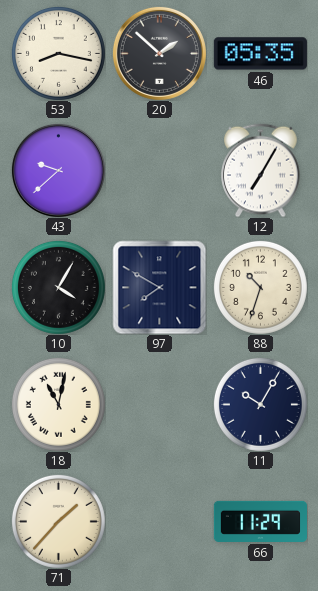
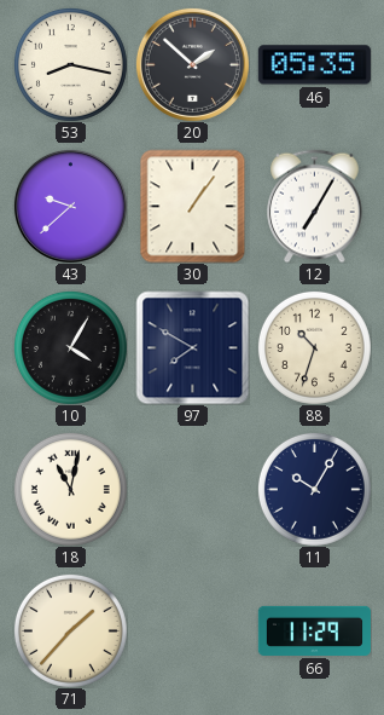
30: none -> 1:06
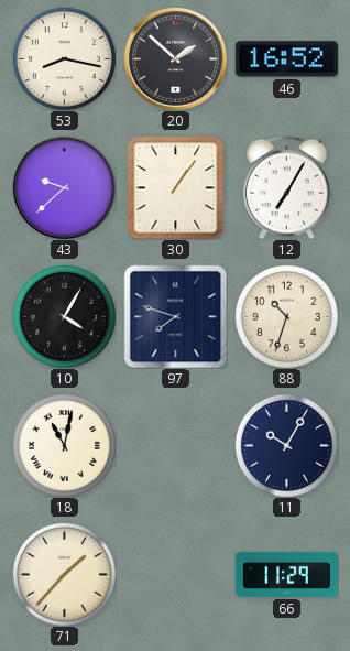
46: 05:35 -> 16:52
97: 7:50 -> 7:48
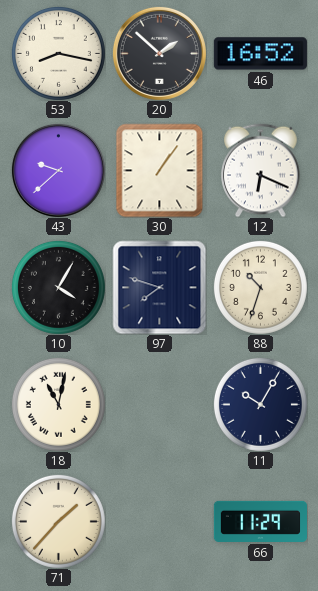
12: 7:05 -> 6:19
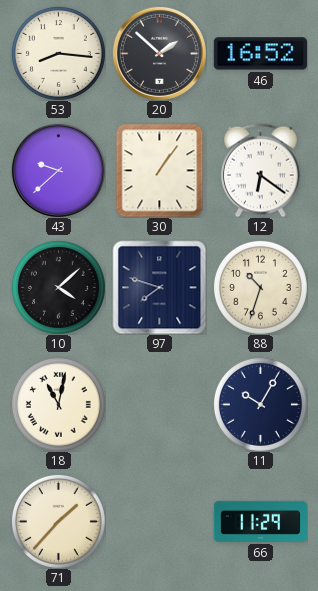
53: 8:17 -> 8:16
12: 6:19 -> 6:21
10: 4:05 -> 4:08
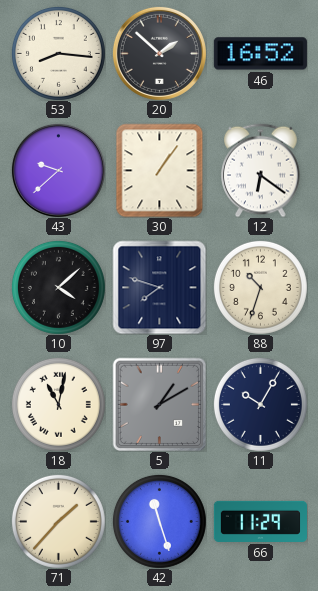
5: none -> 1:10
42: none -> 11:27
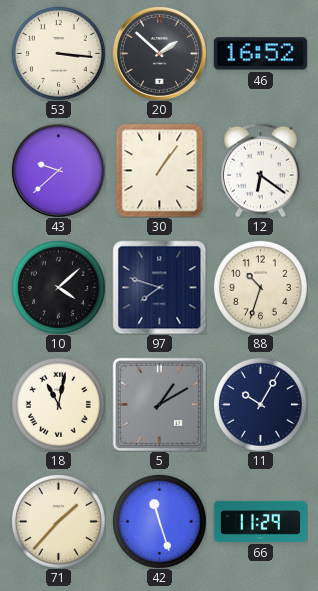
53: 8:16 -> 3:16
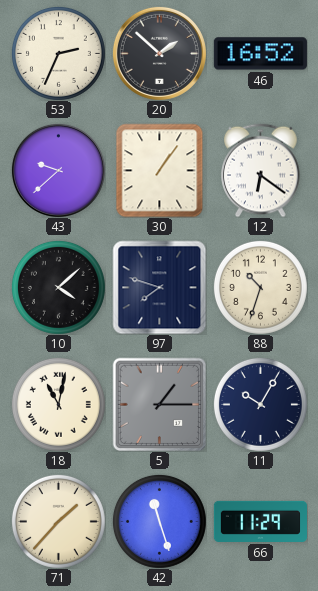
53: 3:16 -> 2:34
5: 1:10 -> 1:15
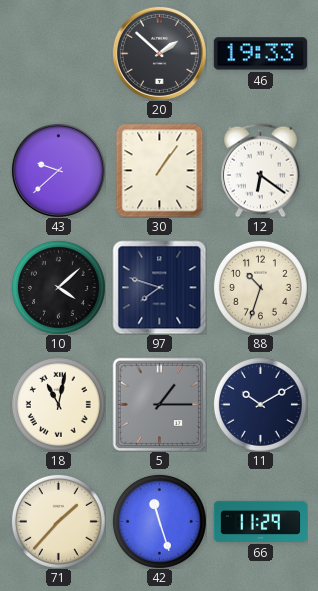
53: 2:34 -> none
46: 16:52 -> 19:33
11: 10:05 -> 10:10
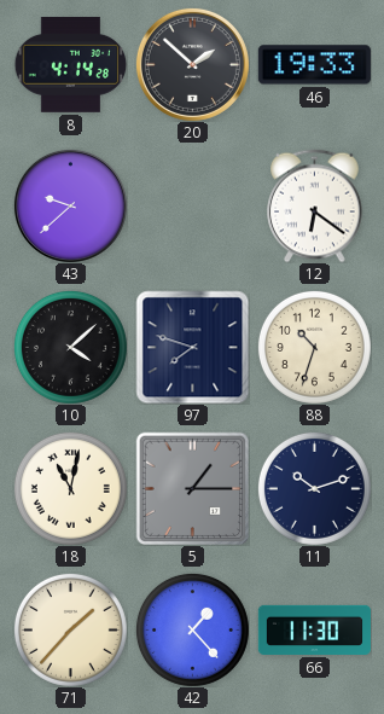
8: none -> 4:14
30: 1:06 -> none
11: 10:10 -> 10:12
42: 11:27 -> 1:23
66: 11:29 -> 11:30
